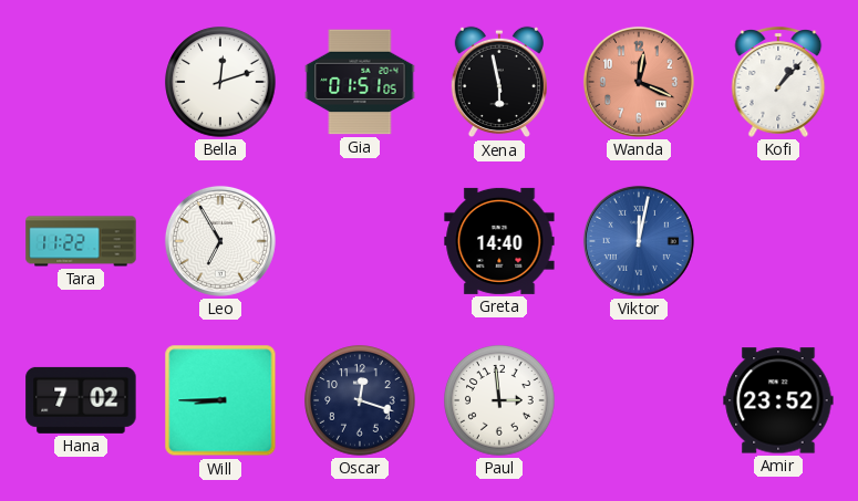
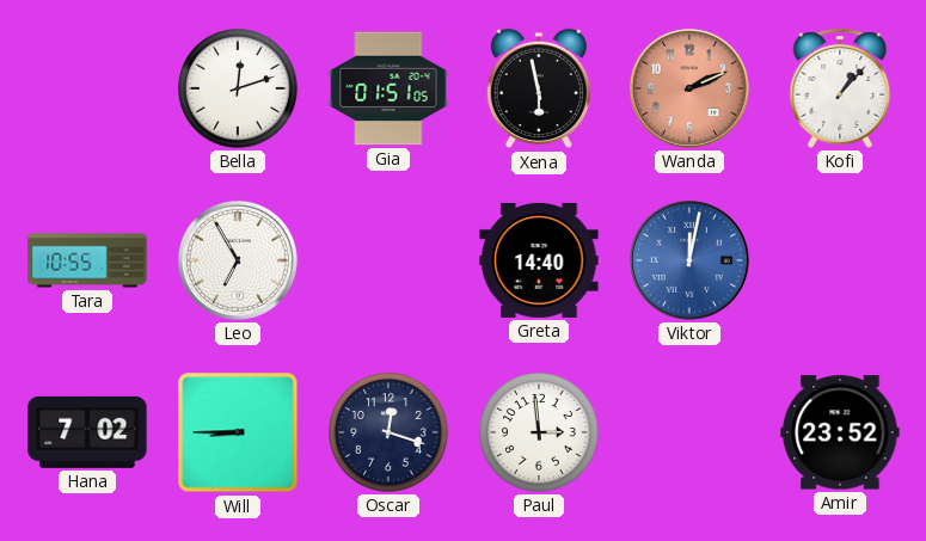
Wanda: 12:19 -> 2:11
Tara: 11:22 -> 10:55
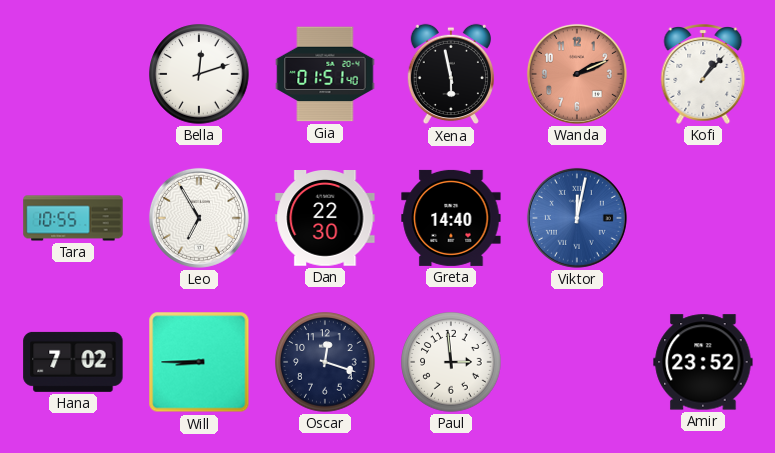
Gia: 01:51:05 -> 01:51:40
Dan: none -> 22:30
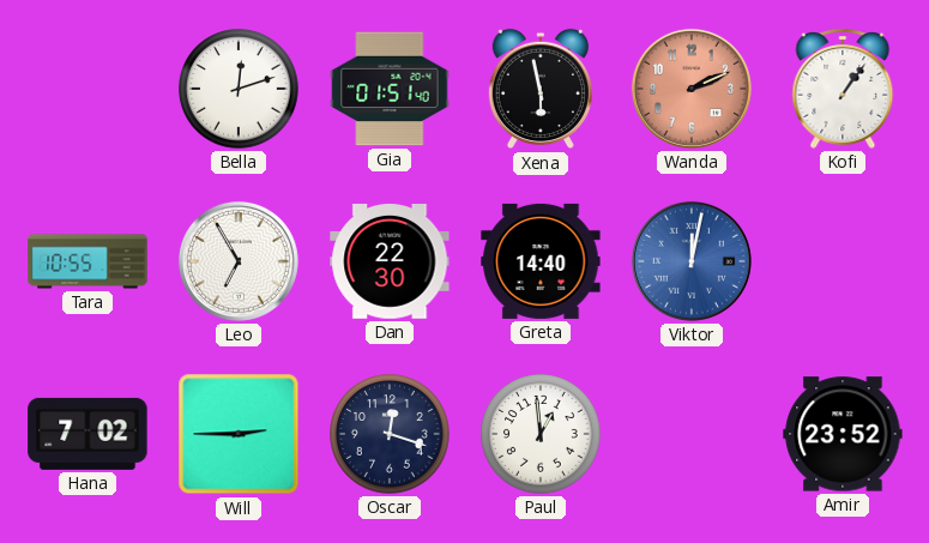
Kofi: 1:07 -> 1:06
Will: 8:45 -> 2:45
Paul: 2:59 -> 12:59
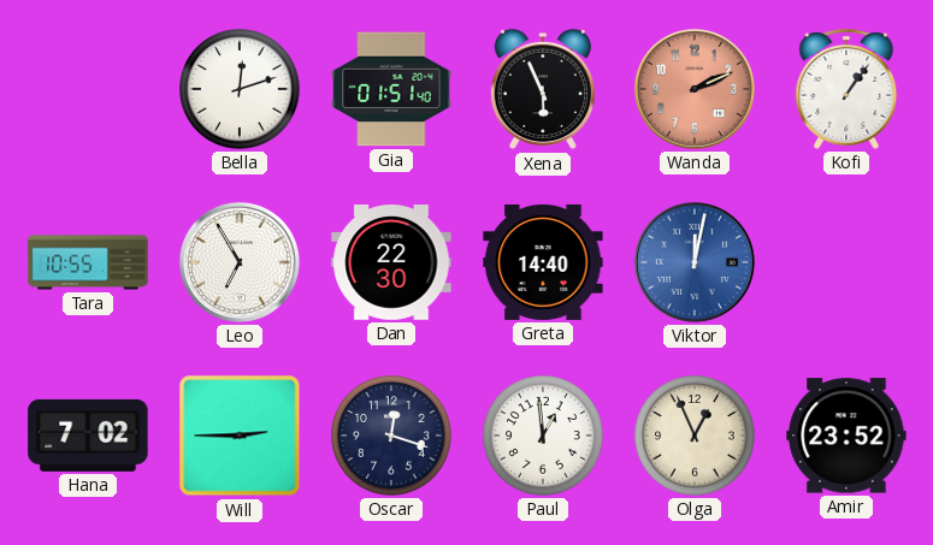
Xena: 5:58 -> 5:56
Olga: none -> 12:56
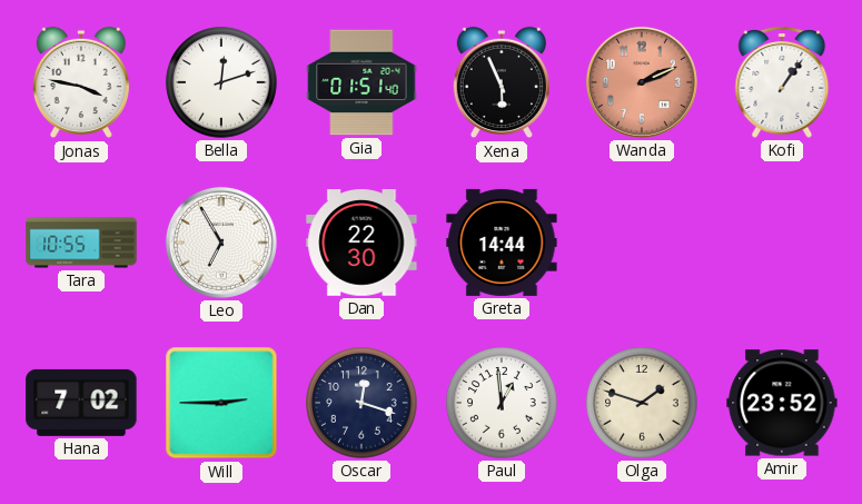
Jonas: none -> 3:47
Greta: 14:40 -> 14:44
Viktor: 12:02 -> none
Olga: 12:56 -> 1:48
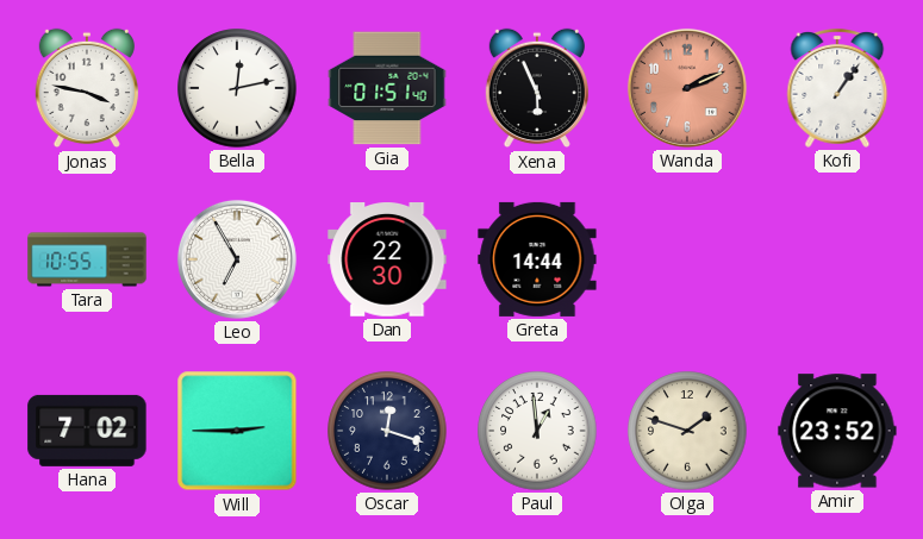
Bella: 12:12 -> 12:13
